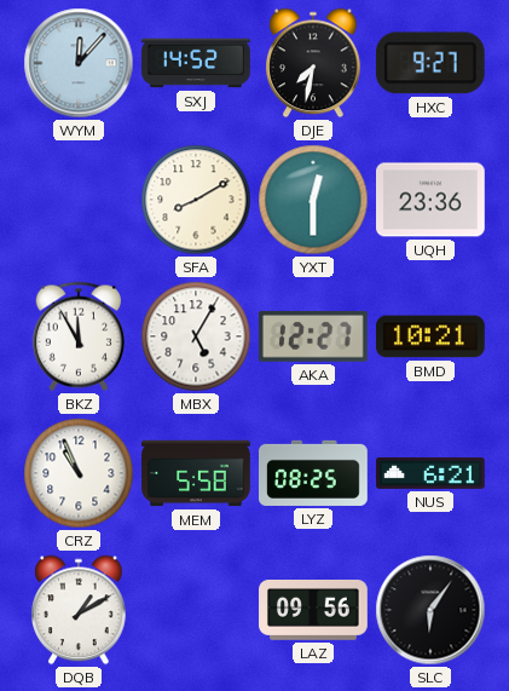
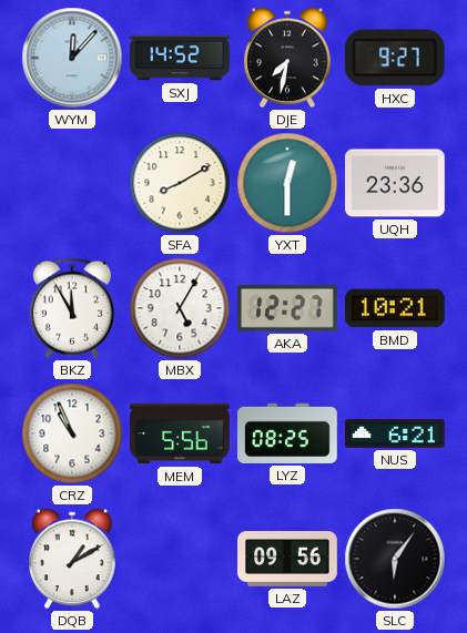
MEM: 5:58 -> 5:56
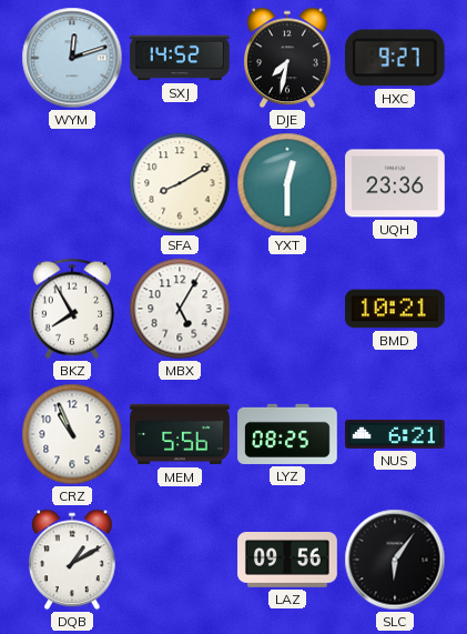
WYM: 12:07 -> 12:12
BKZ: 11:55 -> 7:55
AKA: 12:27 -> none
